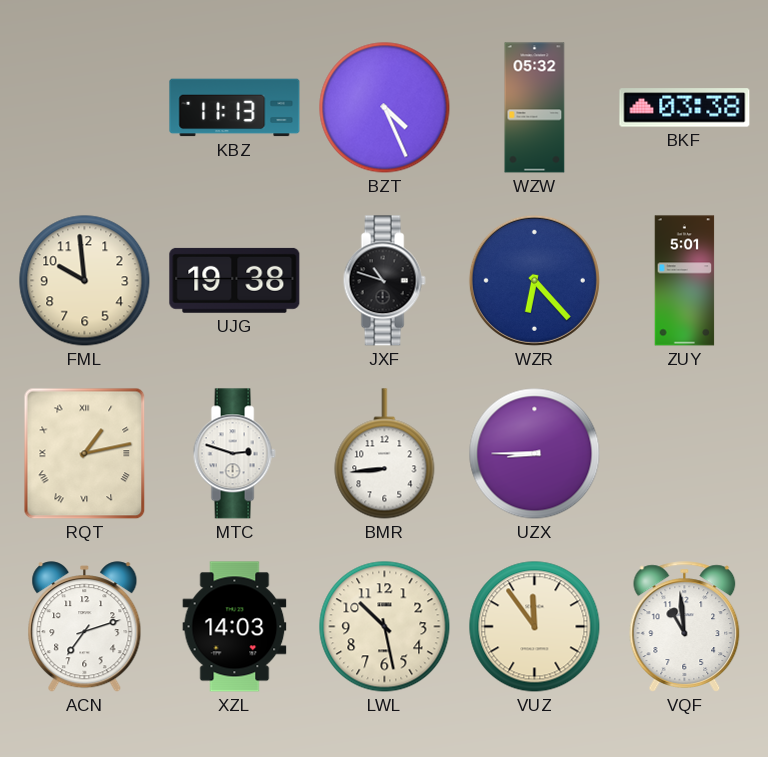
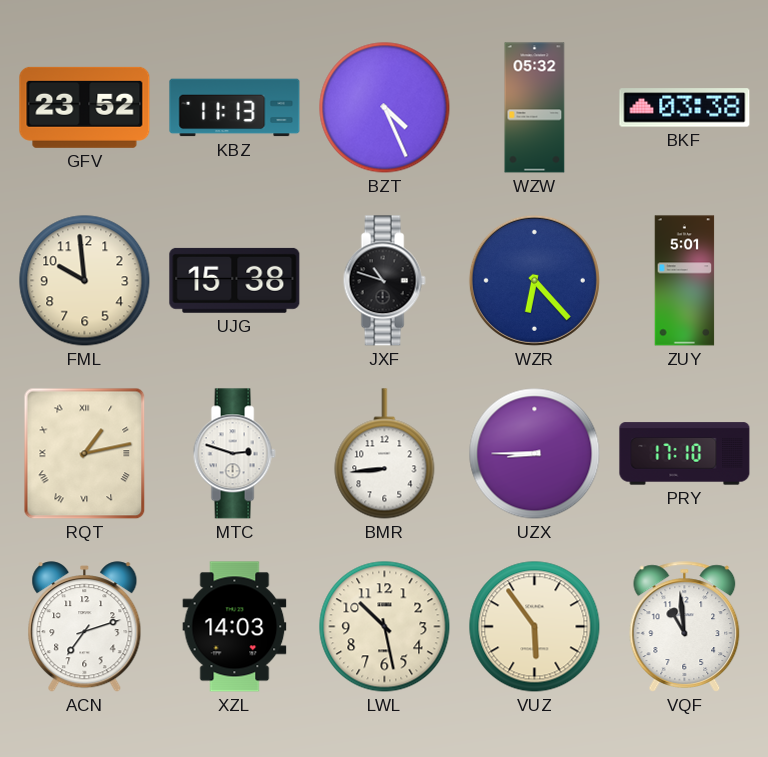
GFV: none -> 23:52
UJG: 19:38 -> 15:38
PRY: none -> 17:10
VUZ: 11:54 -> 5:54
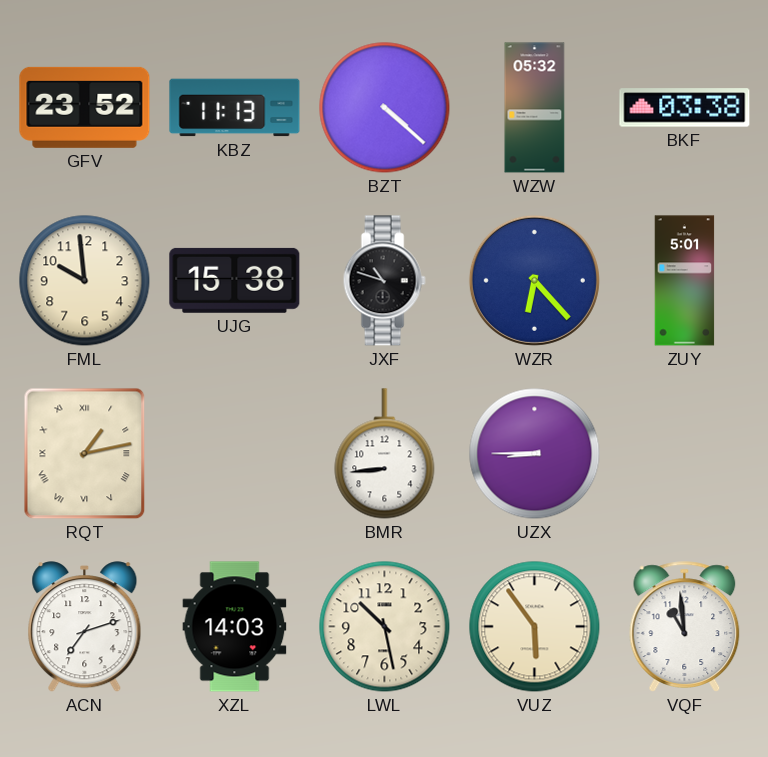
BZT: 4:26 -> 4:22
MTC: 2:48 -> none
PRY: 17:10 -> none
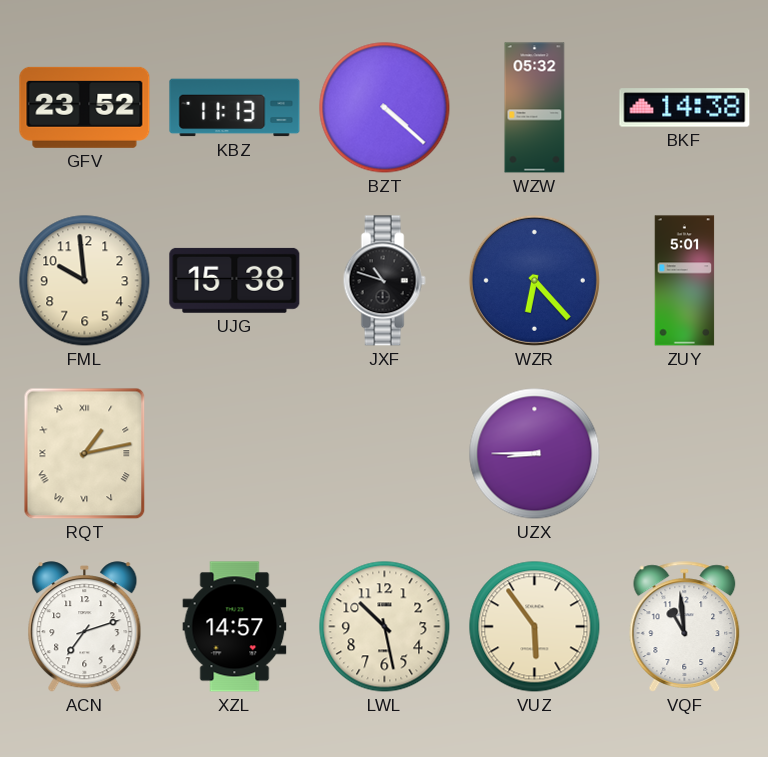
BKF: 03:38 -> 14:38
BMR: 8:44 -> none
XZL: 14:03 -> 14:57
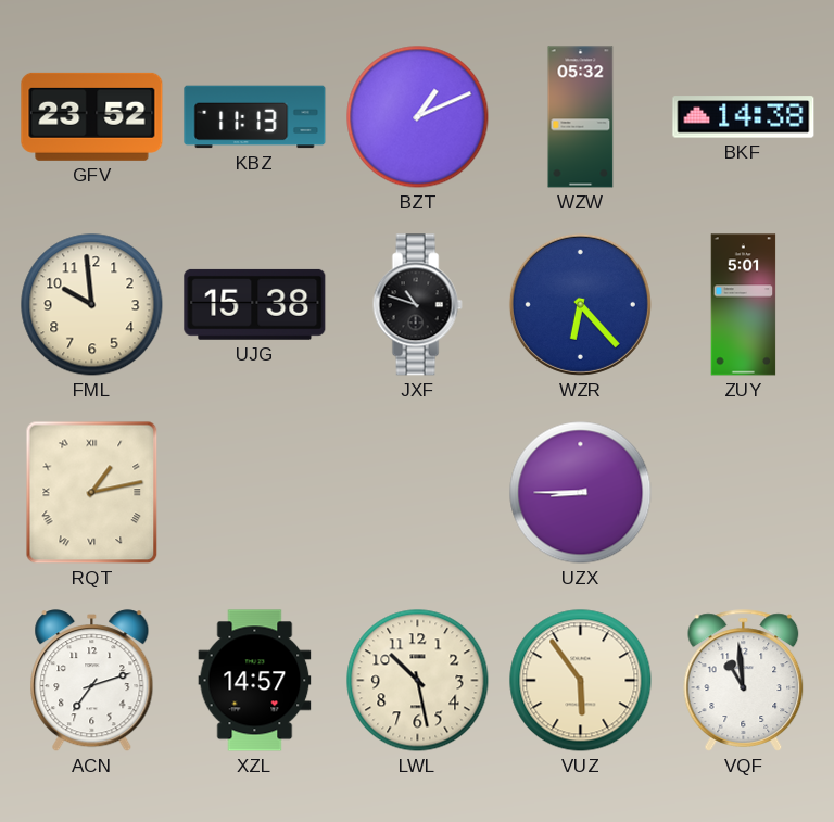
BZT: 4:22 -> 1:11
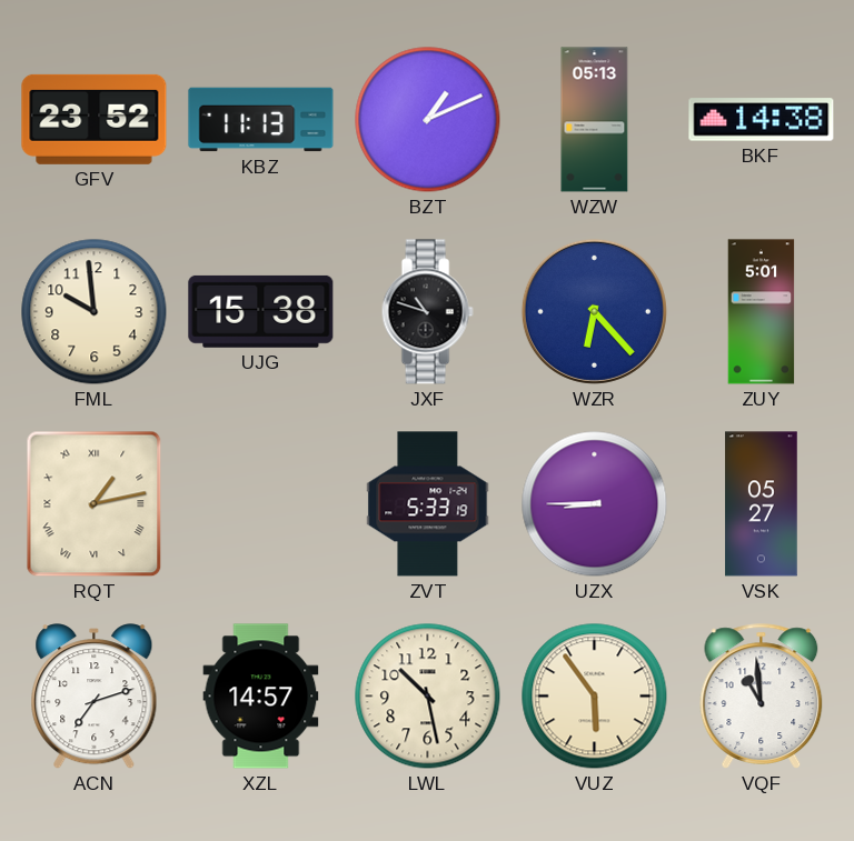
WZW: 05:32 -> 05:13
ZVT: none -> 5:33
VSK: none -> 05:27
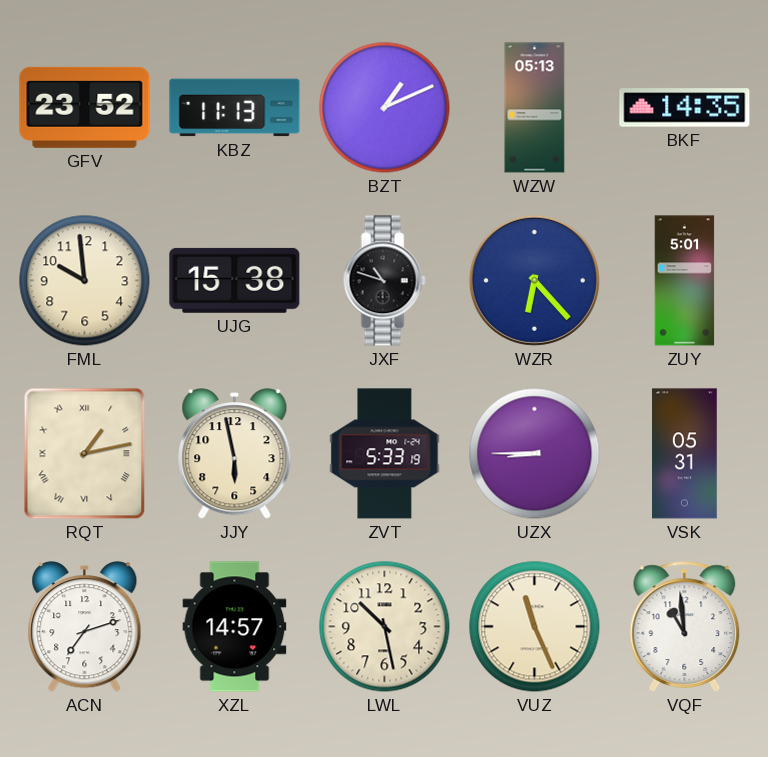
BKF: 14:38 -> 14:35
JJY: none -> 5:58
VSK: 05:27 -> 05:31
VUZ: 5:54 -> 11:26
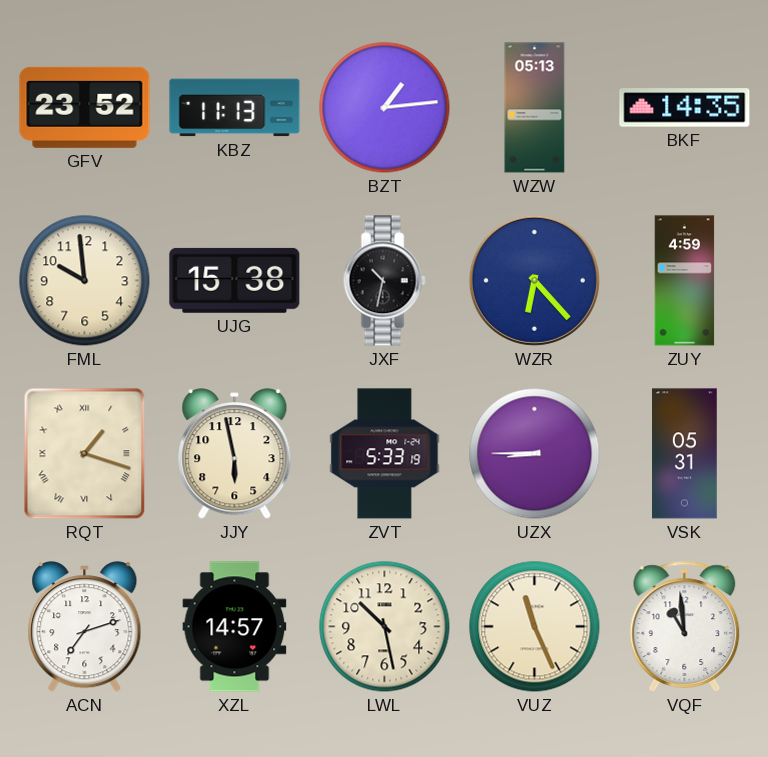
BZT: 1:11 -> 1:14
JXF: 10:48 -> 10:32
ZUY: 5:01 -> 4:59
RQT: 1:13 -> 1:18
